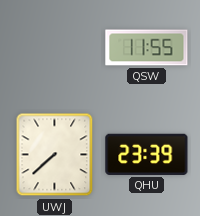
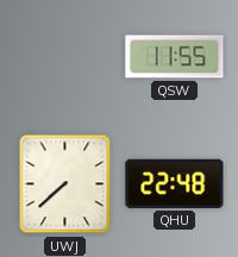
QHU: 23:39 -> 22:48
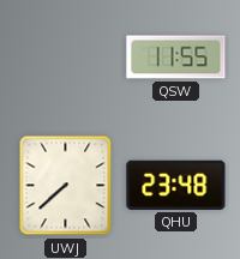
QHU: 22:48 -> 23:48
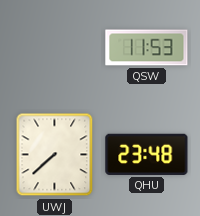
QSW: 11:55 -> 11:53
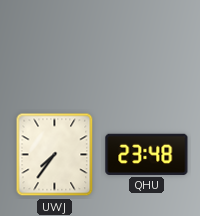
QSW: 11:53 -> none
UWJ: 7:38 -> 7:36
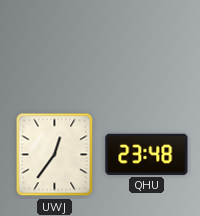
UWJ: 7:36 -> 12:36
